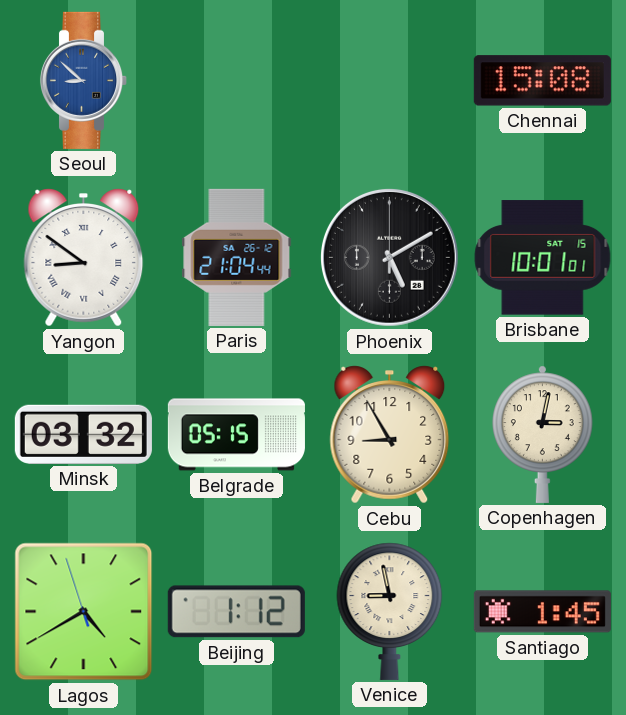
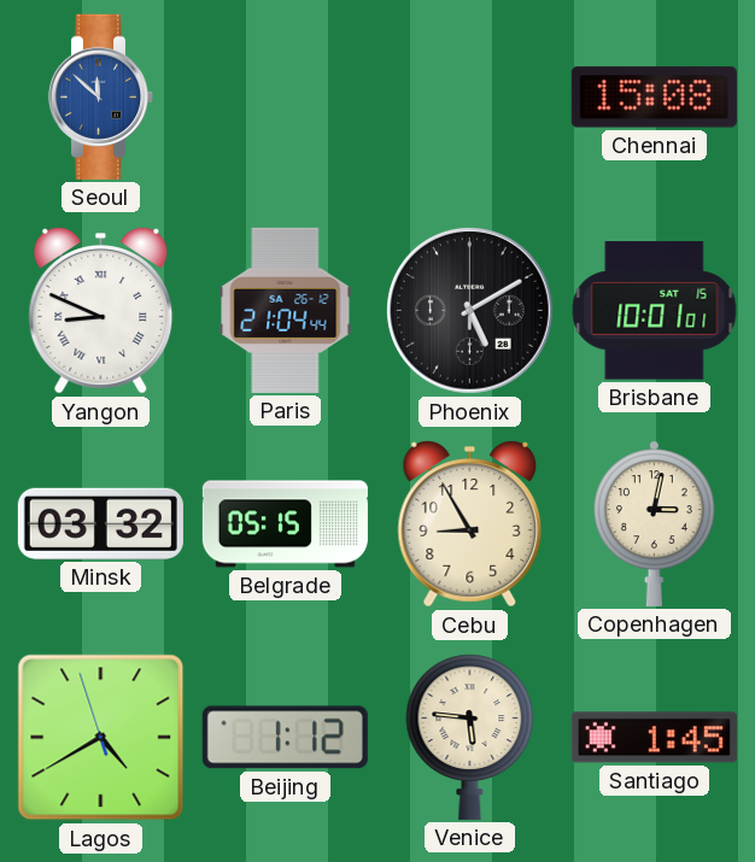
Seoul: 8:52 -> 11:52
Yangon: 8:51 -> 8:49
Venice: 8:58 -> 5:46
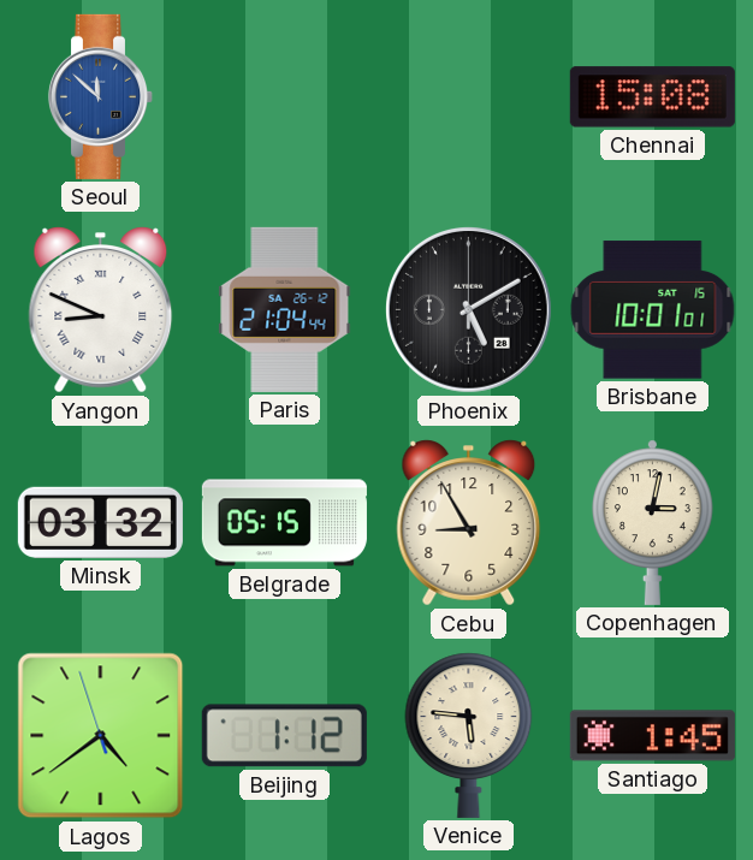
Lagos: 4:39 -> 4:38
